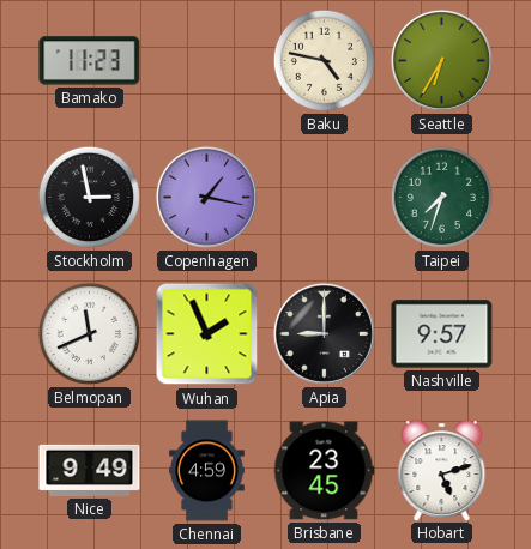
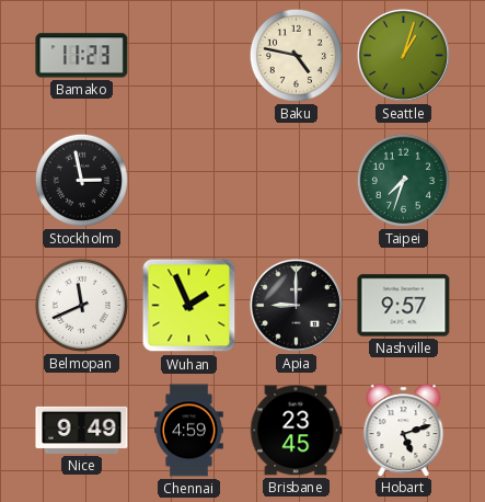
Seattle: 6:35 -> 1:03
Copenhagen: 1:17 -> none
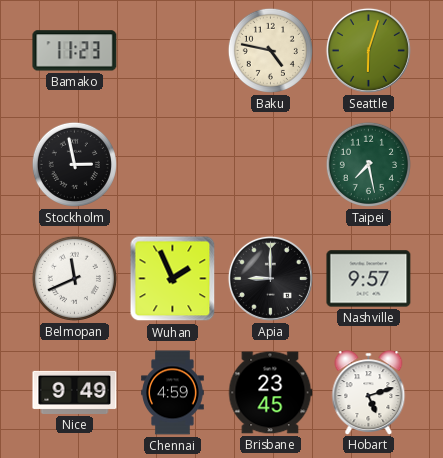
Seattle: 1:03 -> 6:03
Taipei: 7:33 -> 7:28
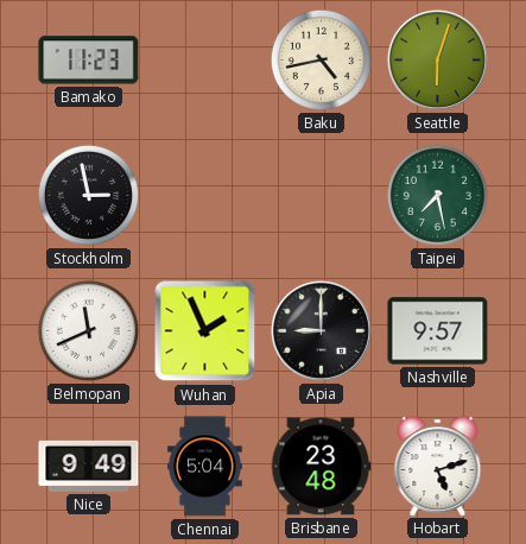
Baku: 4:47 -> 4:43
Chennai: 4:59 -> 5:04
Brisbane: 23:45 -> 23:48
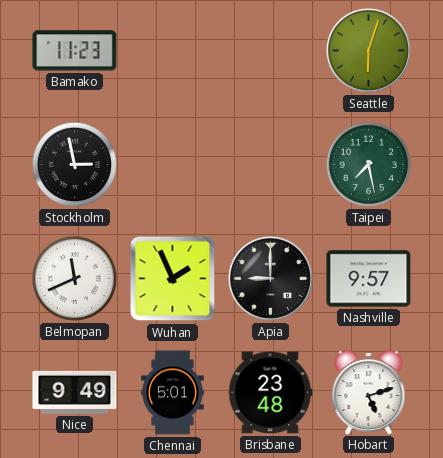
Baku: 4:43 -> none
Chennai: 5:04 -> 5:01
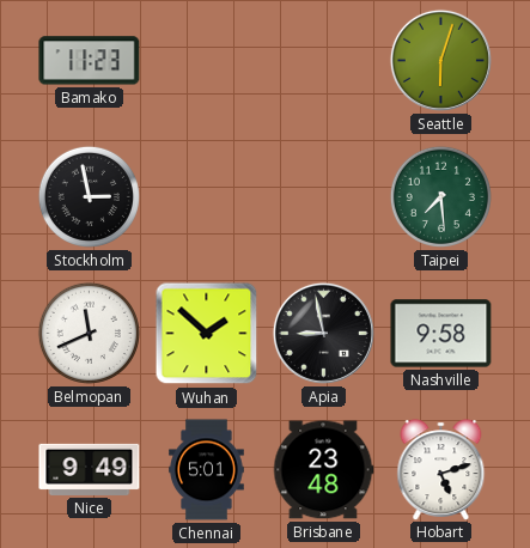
Taipei: 7:28 -> 7:29
Wuhan: 1:56 -> 1:52
Apia: 9:00 -> 8:58
Nashville: 9:57 -> 9:58
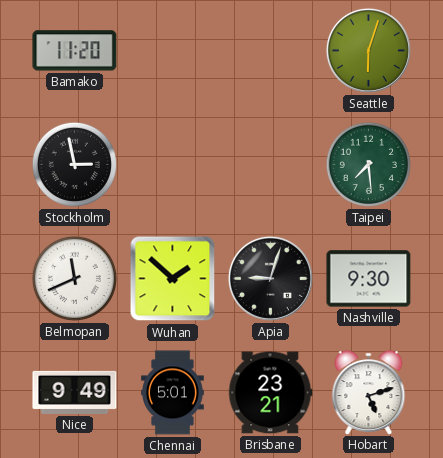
Bamako: 11:23 -> 11:20
Apia: 8:58 -> 9:03
Nashville: 9:58 -> 9:30
Brisbane: 23:48 -> 23:21
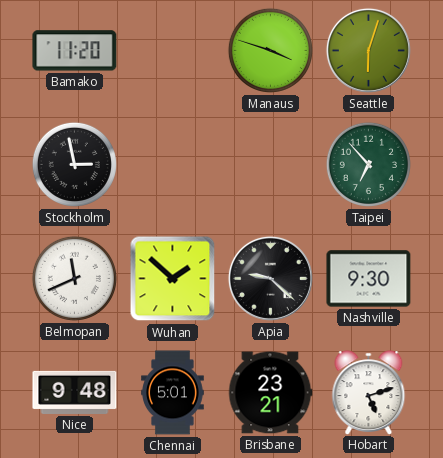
Manaus: none -> 3:48
Taipei: 7:29 -> 6:53
Apia: 9:03 -> 9:22
Nice: 9:49 -> 9:48
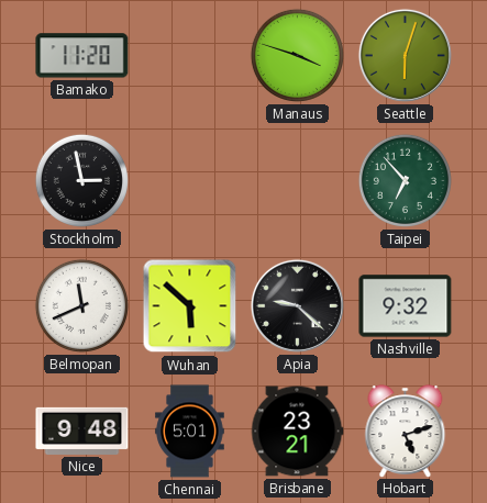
Wuhan: 1:52 -> 5:52
Nashville: 9:30 -> 9:32
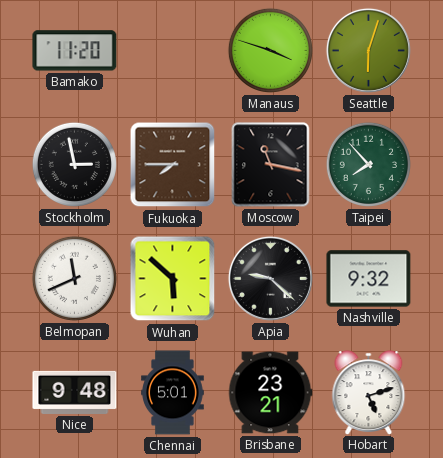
Fukuoka: none -> 7:45
Moscow: none -> 11:17
Taipei: 6:53 -> 7:53
